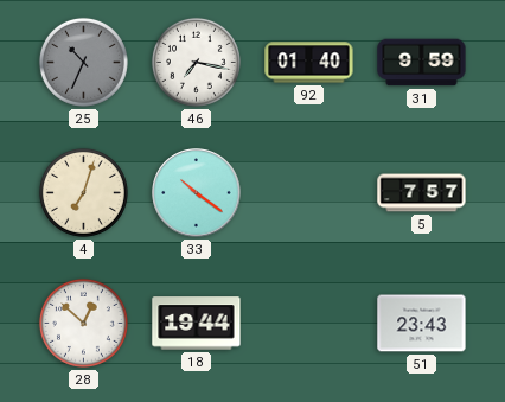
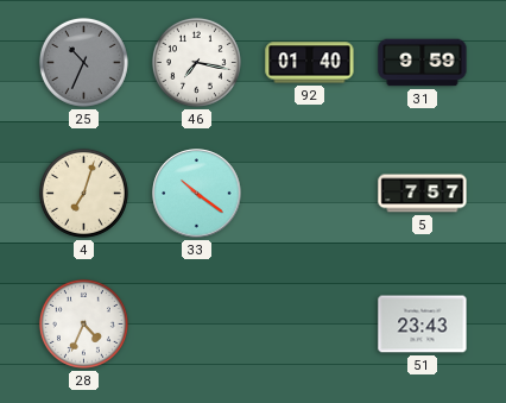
28: 12:52 -> 4:34
18: 19:44 -> none
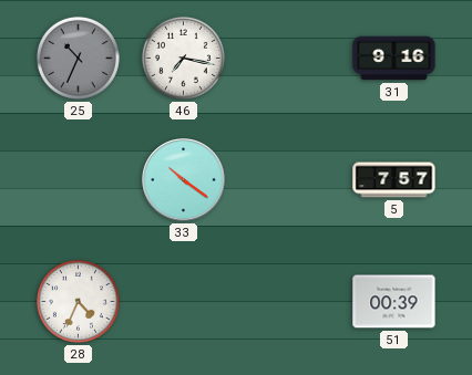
92: 01:40 -> none
31: 9:59 -> 9:16
4: 7:03 -> none
51: 23:43 -> 00:39
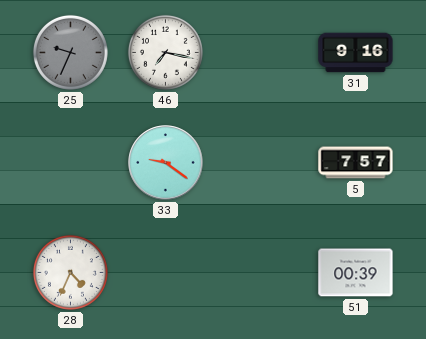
25: 10:34 -> 9:34
33: 10:21 -> 9:21
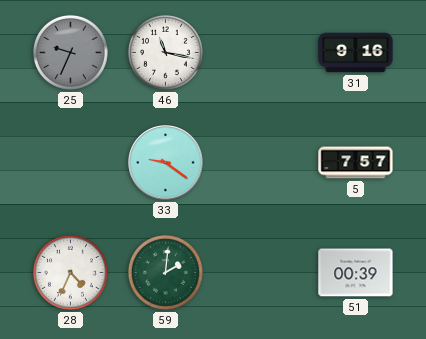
46: 7:17 -> 11:17
59: none -> 2:01
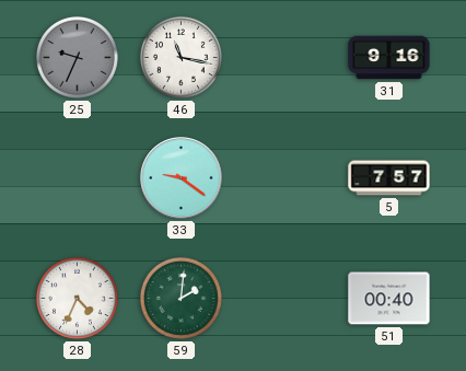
51: 00:39 -> 00:40
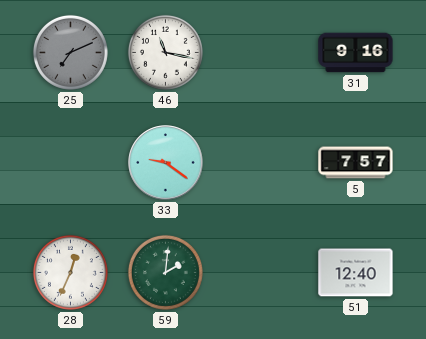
25: 9:34 -> 7:11
28: 4:34 -> 12:34
51: 00:40 -> 12:40
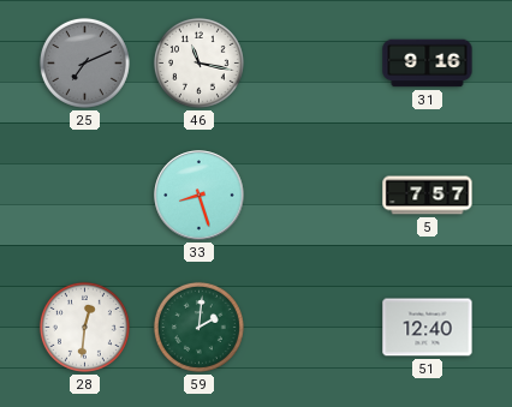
33: 9:21 -> 8:27
28: 12:34 -> 12:31
